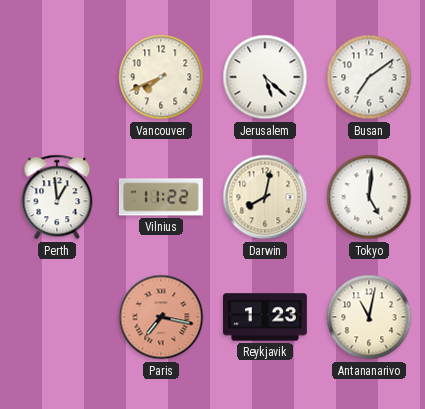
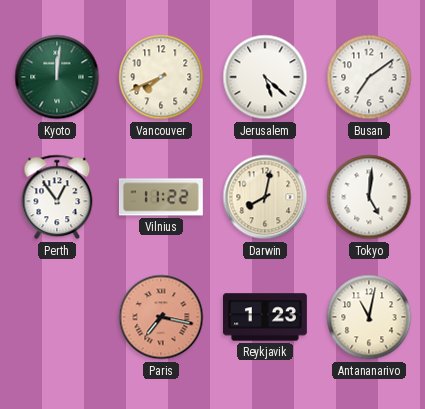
Kyoto: none -> 12:01
Perth: 12:59 -> 12:54
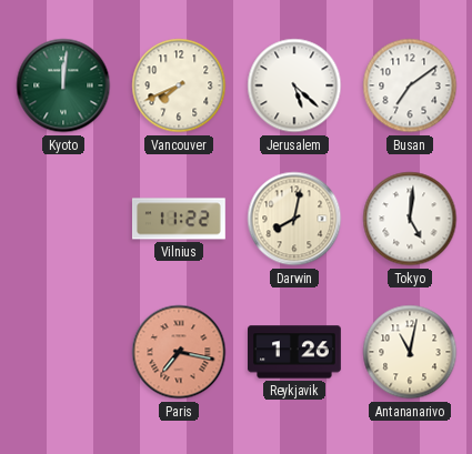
Perth: 12:54 -> none
Reykjavik: 1:23 -> 1:26
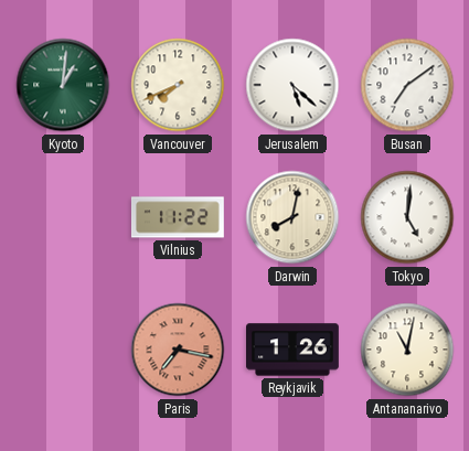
Kyoto: 12:01 -> 1:01
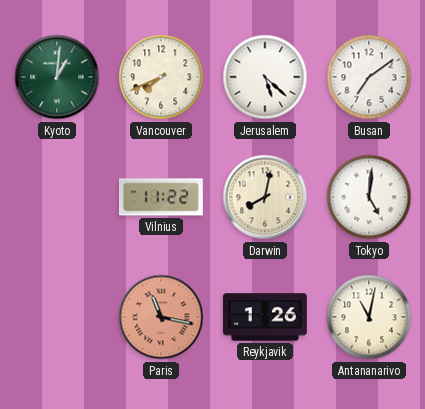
Paris: 7:17 -> 11:17
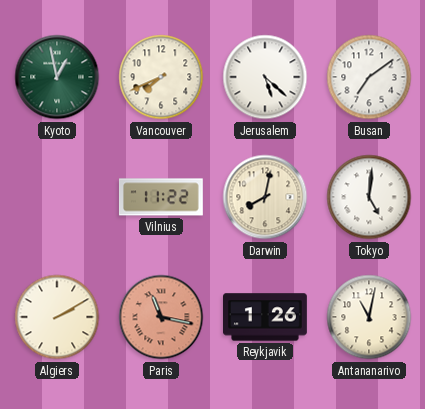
Kyoto: 1:01 -> 12:58
Algiers: none -> 2:10
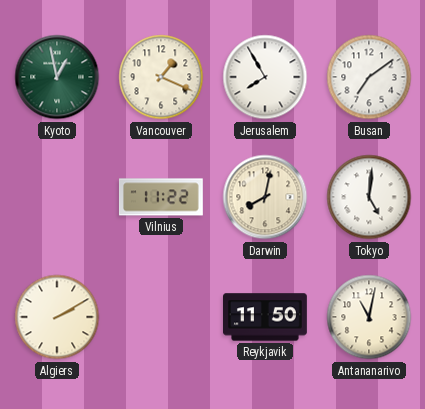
Vancouver: 7:41 -> 1:19
Jerusalem: 5:22 -> 7:55
Paris: 11:17 -> none
Reykjavik: 1:26 -> 11:50
